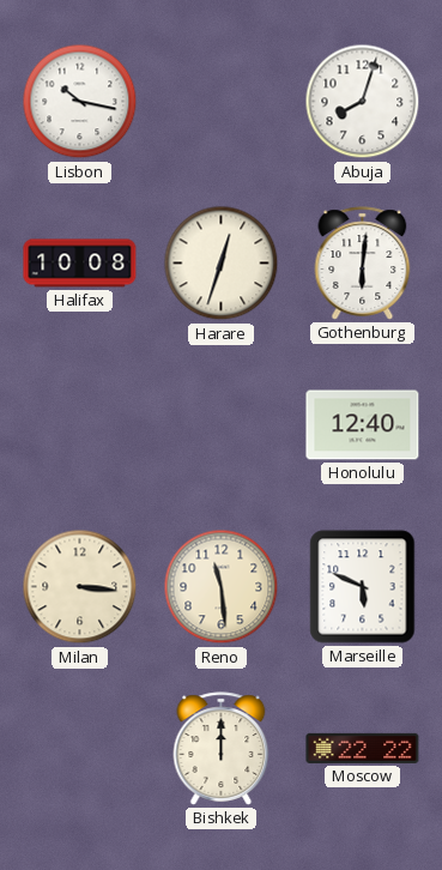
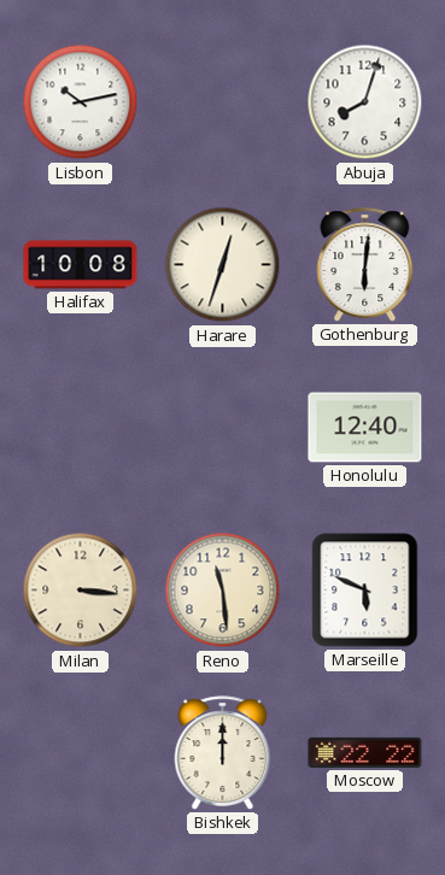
Lisbon: 10:17 -> 10:13
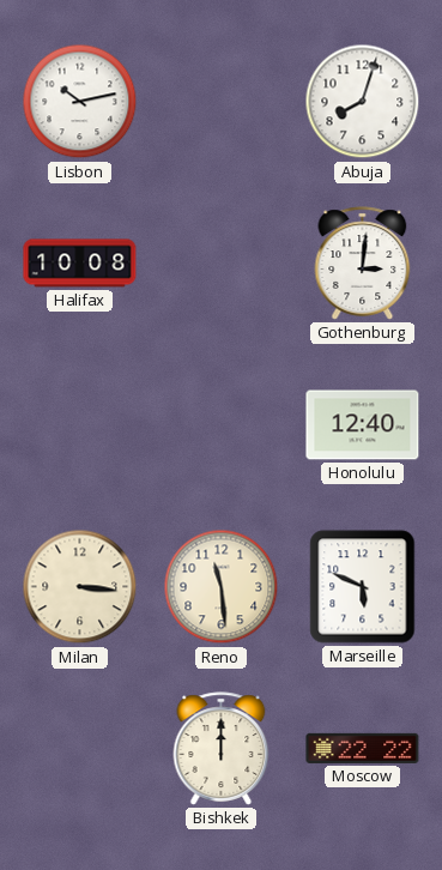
Harare: 12:33 -> none
Gothenburg: 6:01 -> 3:01
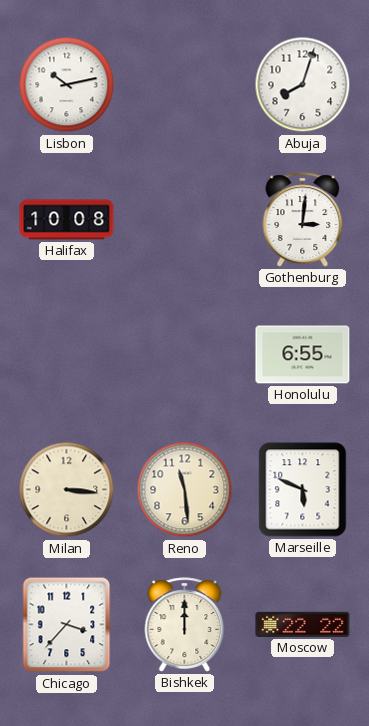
Honolulu: 12:40 -> 6:55
Chicago: none -> 3:37
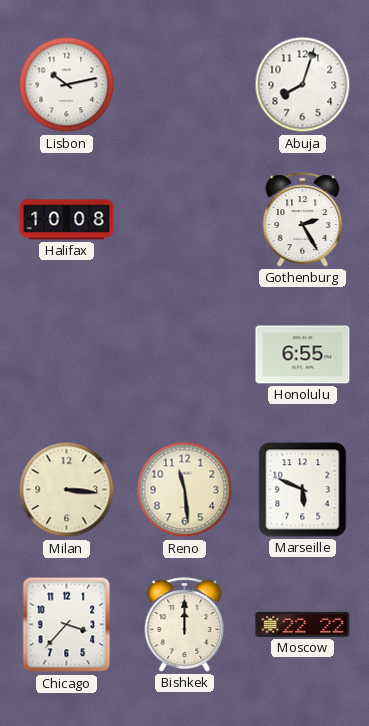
Gothenburg: 3:01 -> 2:25
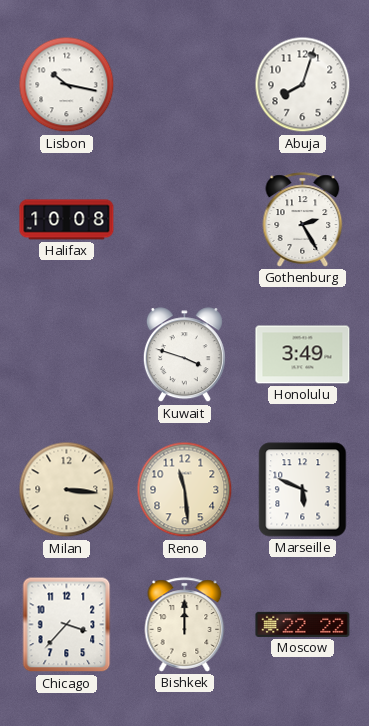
Lisbon: 10:13 -> 10:17
Kuwait: none -> 3:48
Honolulu: 6:55 -> 3:49
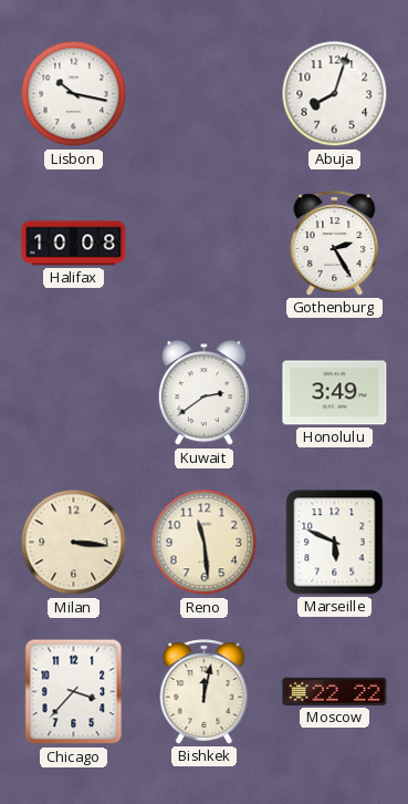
Kuwait: 3:48 -> 2:39
Bishkek: 12:00 -> 12:02
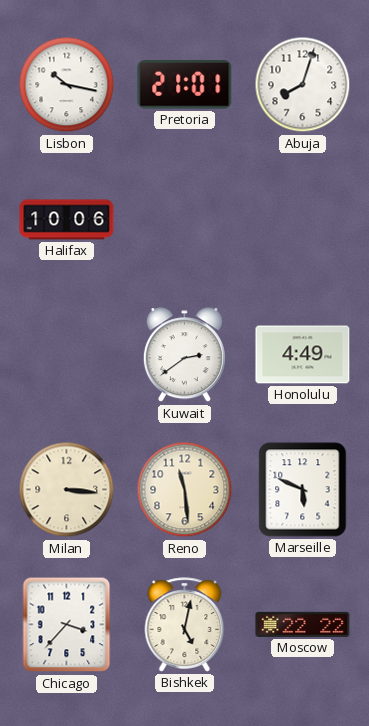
Pretoria: none -> 21:01
Halifax: 10:08 -> 10:06
Gothenburg: 2:25 -> none
Honolulu: 3:49 -> 4:49
Bishkek: 12:02 -> 5:02
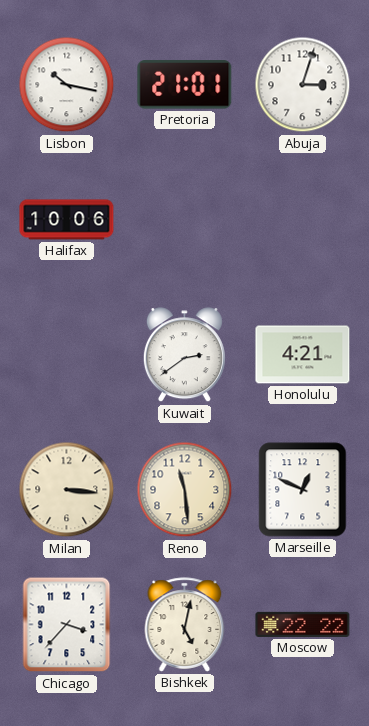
Abuja: 8:03 -> 3:03
Honolulu: 4:49 -> 4:21
Marseille: 5:49 -> 12:49
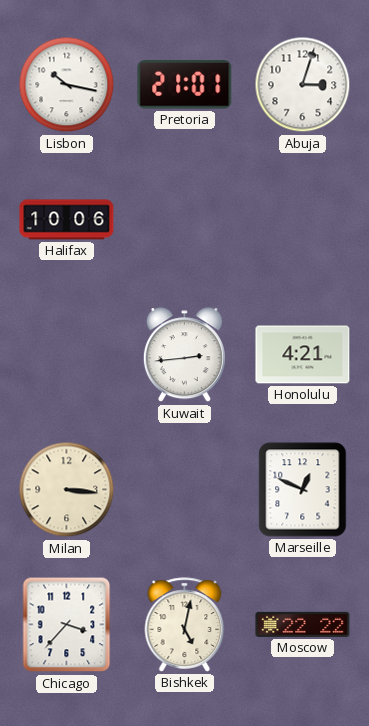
Kuwait: 2:39 -> 2:44
Reno: 11:29 -> none
